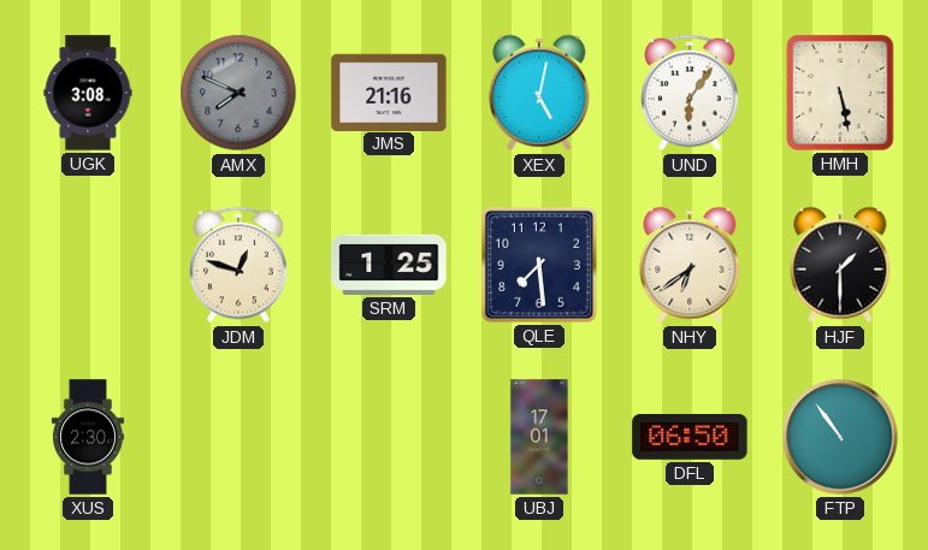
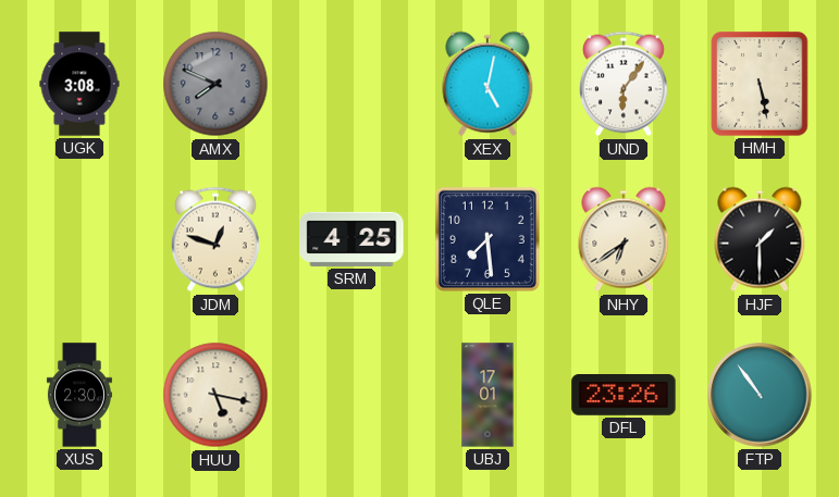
JMS: 21:16 -> none
SRM: 1:25 -> 4:25
HUU: none -> 5:17
DFL: 06:50 -> 23:26
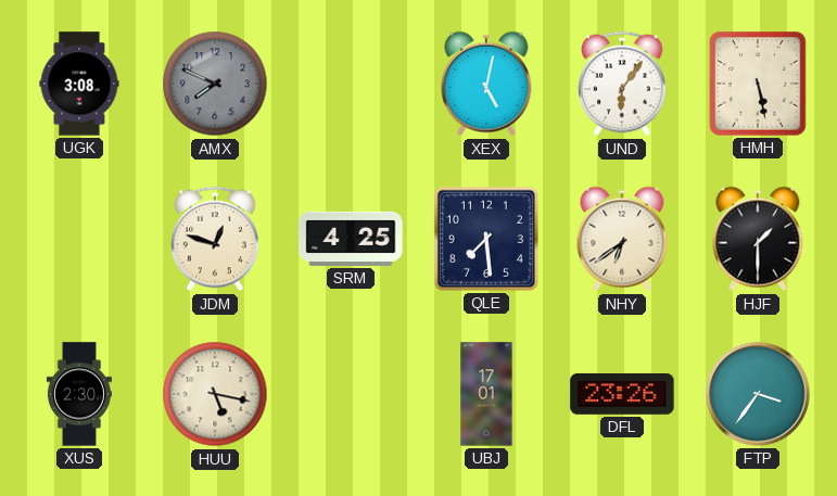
FTP: 10:54 -> 3:36
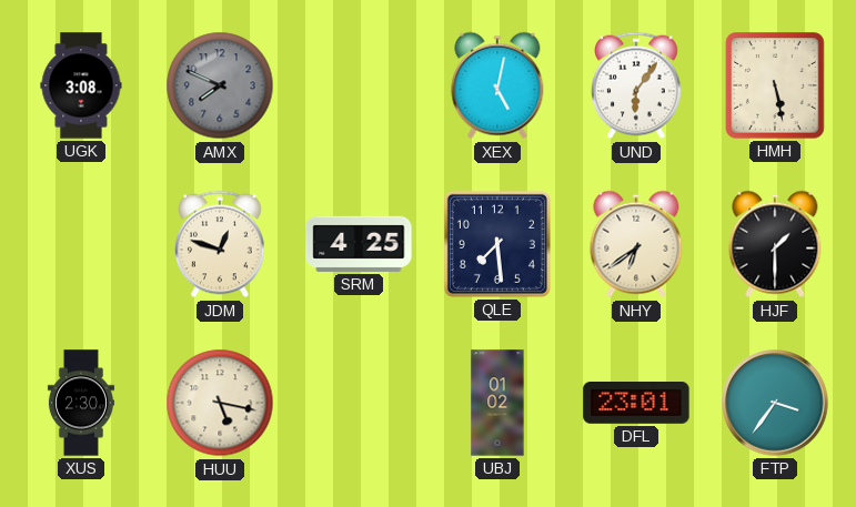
UBJ: 17:01 -> 01:02
DFL: 23:26 -> 23:01
